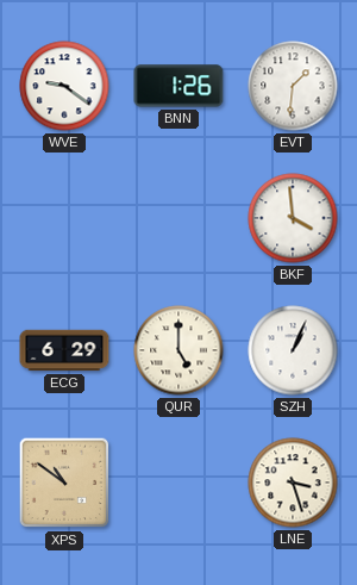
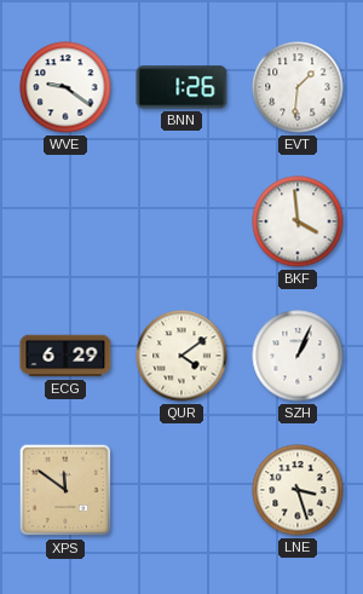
QUR: 5:00 -> 4:09
XPS: 10:51 -> 11:51
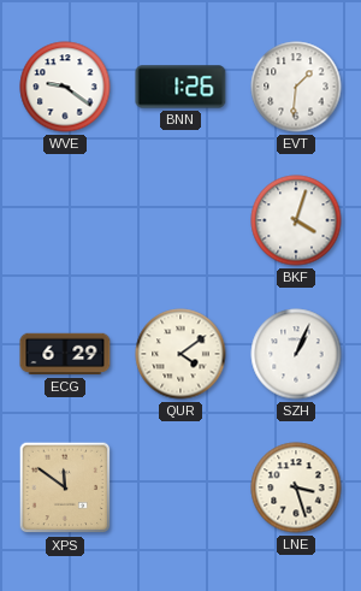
BKF: 3:59 -> 4:03
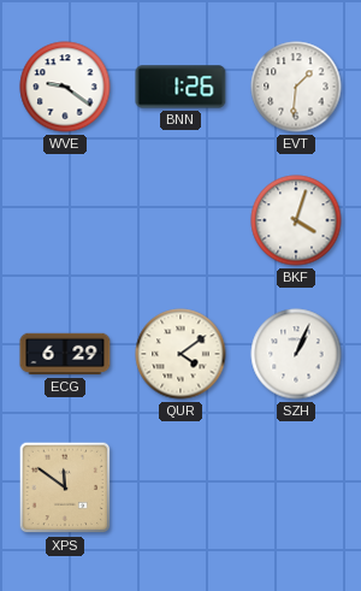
LNE: 3:27 -> none
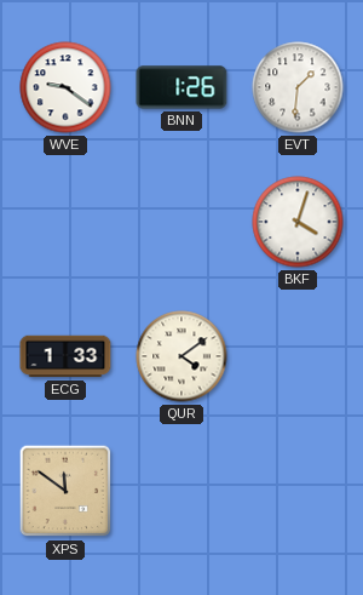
ECG: 6:29 -> 1:33
SZH: 1:04 -> none
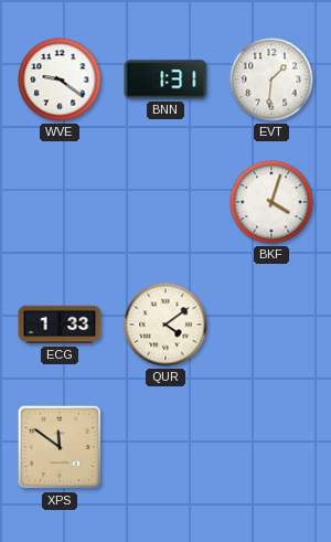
BNN: 1:26 -> 1:31
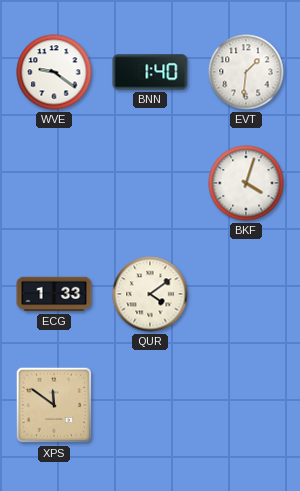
BNN: 1:31 -> 1:40
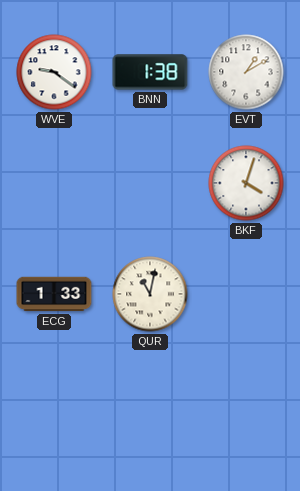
BNN: 1:40 -> 1:38
EVT: 1:31 -> 1:10
QUR: 4:09 -> 11:02
XPS: 11:51 -> none
